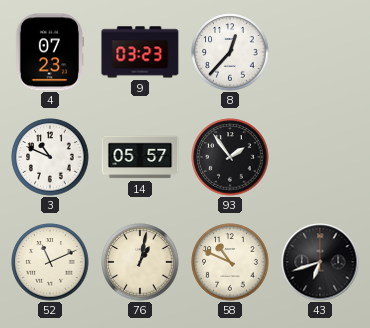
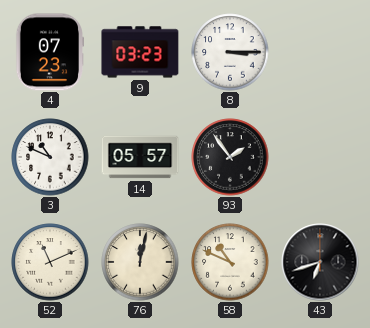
8: 12:37 -> 3:15
76: 1:02 -> 12:02
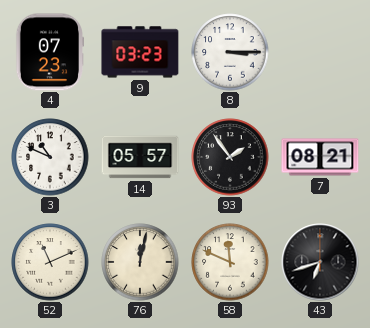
7: none -> 08:21
58: 10:49 -> 11:49
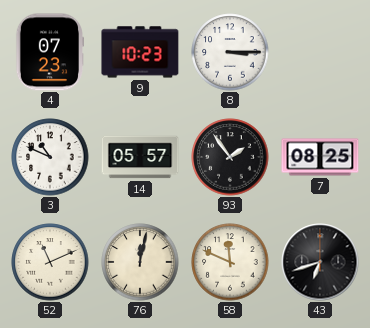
9: 03:23 -> 10:23
7: 08:21 -> 08:25
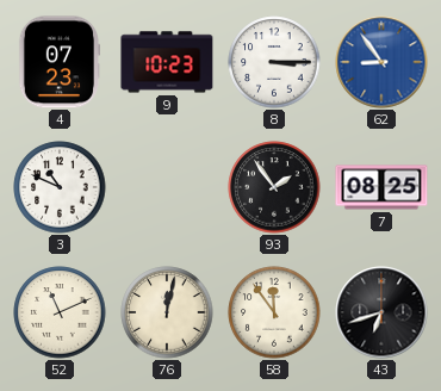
62: none -> 8:54
14: 05:57 -> none
58: 11:49 -> 11:54
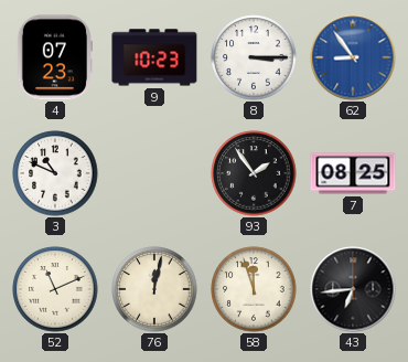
58: 11:54 -> 11:57
43: 6:42 -> 6:44
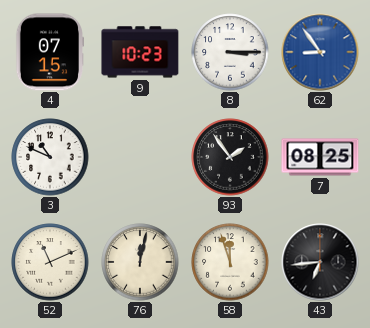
4: 07:23 -> 07:15
